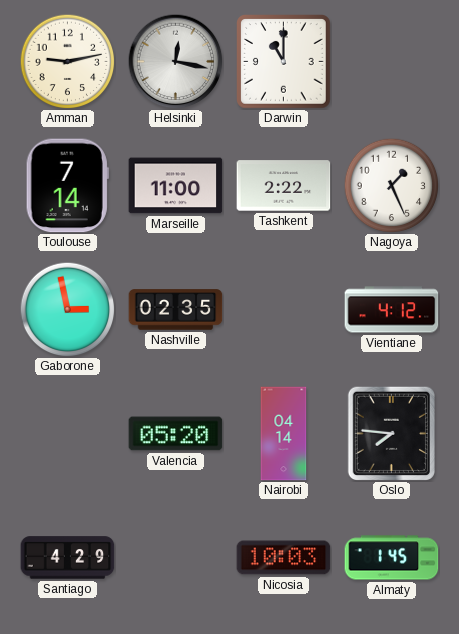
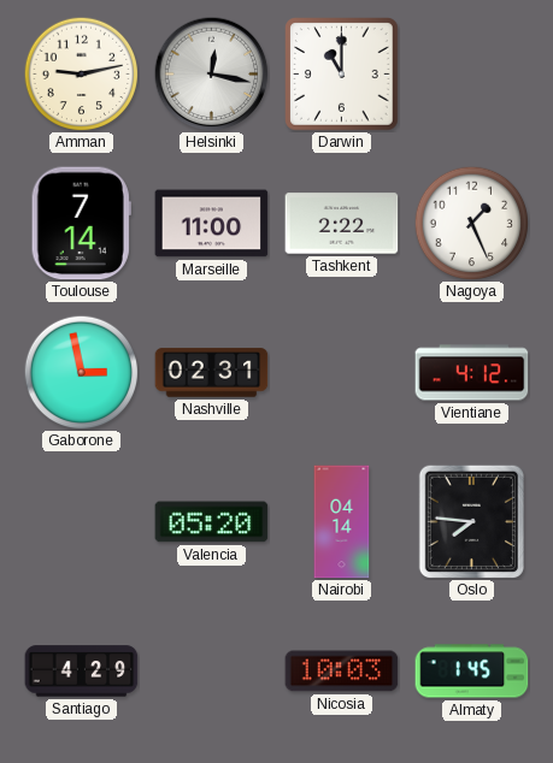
Nashville: 02:35 -> 02:31
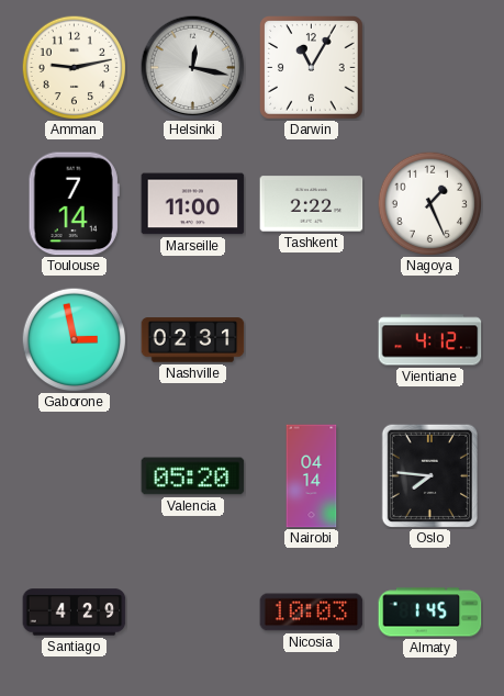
Darwin: 11:00 -> 11:05
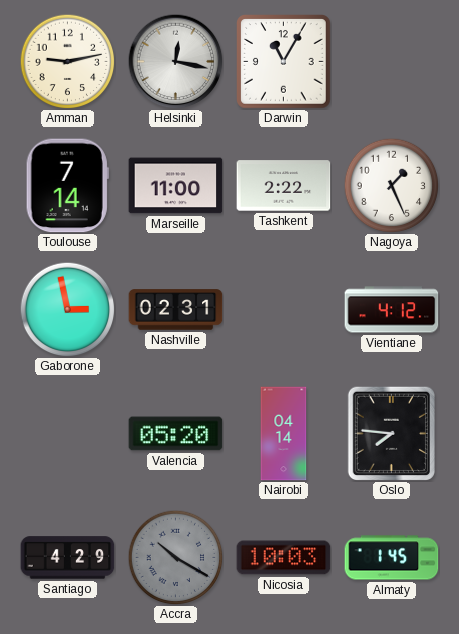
Accra: none -> 10:20
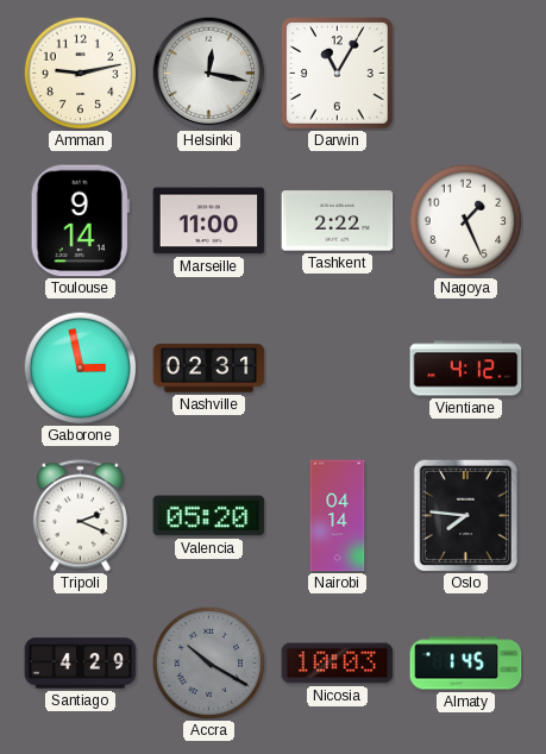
Toulouse: 7:14 -> 9:14
Tripoli: none -> 2:19
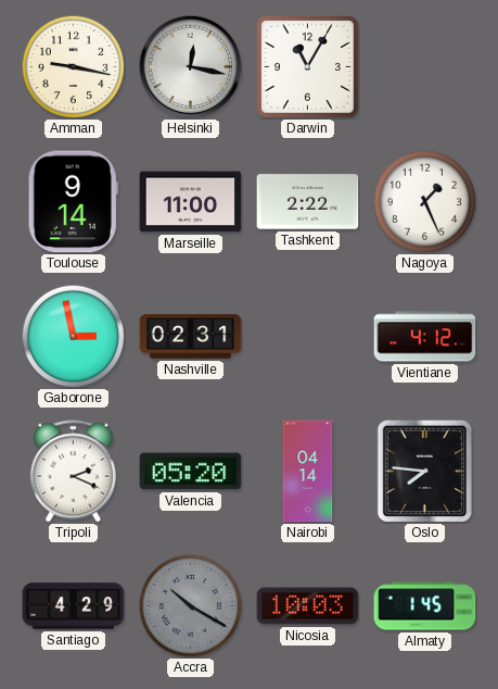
Amman: 9:13 -> 9:17
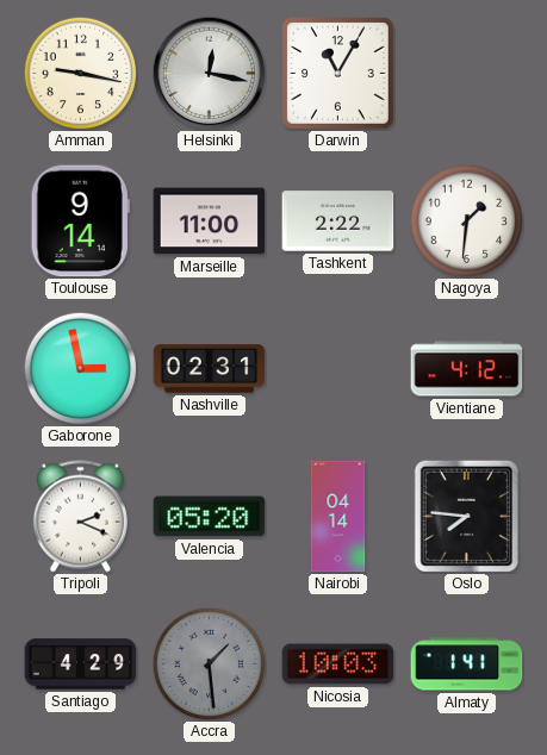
Nagoya: 1:26 -> 1:31
Accra: 10:20 -> 1:29
Almaty: 1:45 -> 1:41
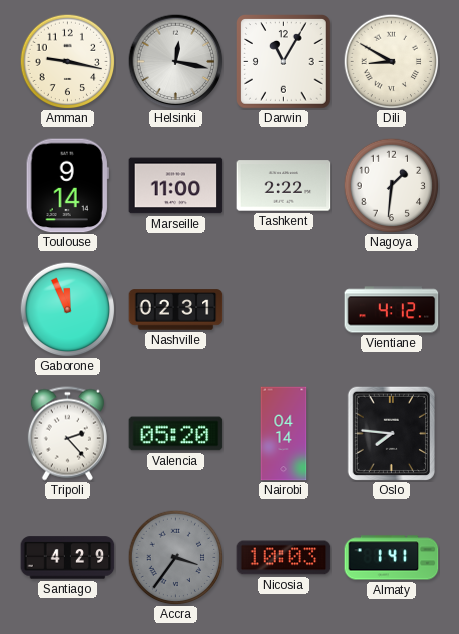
Dili: none -> 8:50
Gaborone: 2:58 -> 11:56
Tripoli: 2:19 -> 2:23
Accra: 1:29 -> 3:36
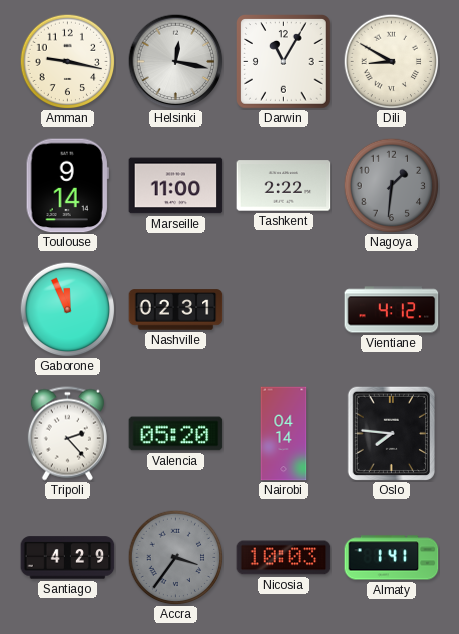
Nagoya dial: white -> grey
